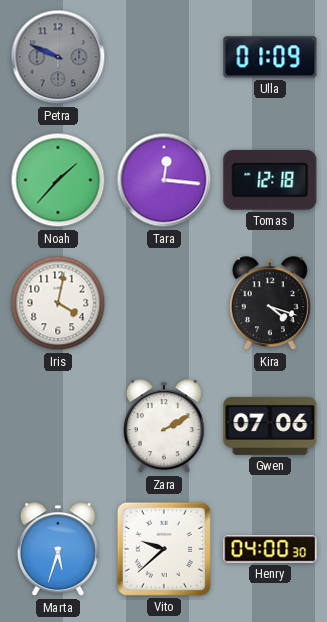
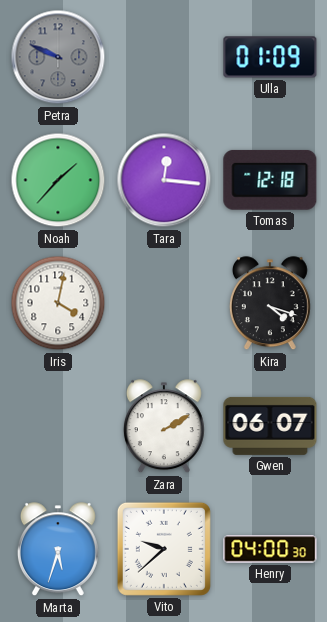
Gwen: 07:06 -> 06:07
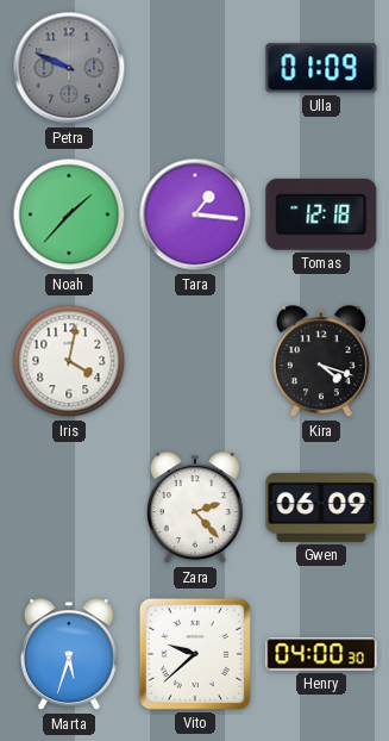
Tara: 12:16 -> 1:16
Zara: 2:10 -> 2:23
Gwen: 06:07 -> 06:09
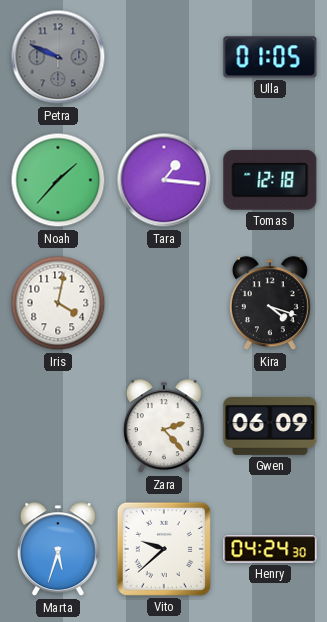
Ulla: 01:09 -> 01:05
Henry: 04:00 -> 04:24
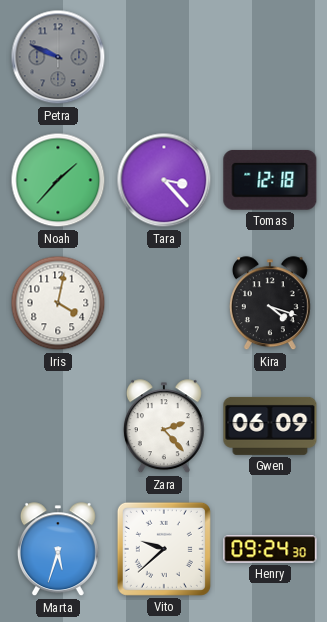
Ulla: 01:05 -> none
Tara: 1:16 -> 3:23
Henry: 04:24 -> 09:24
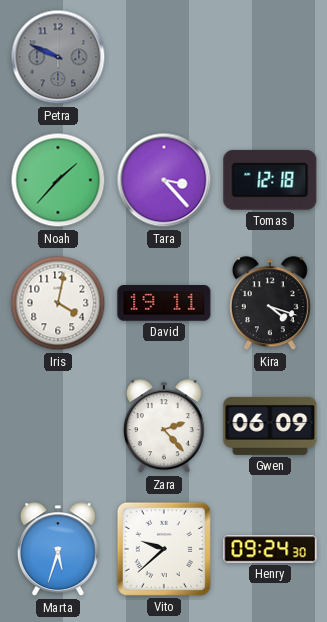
David: none -> 19:11
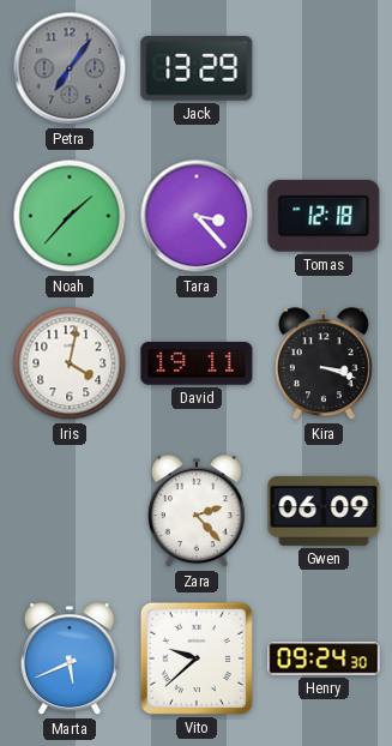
Petra: 9:49 -> 7:06
Jack: none -> 13:29
Kira: 4:18 -> 3:18
Marta: 5:33 -> 5:41
